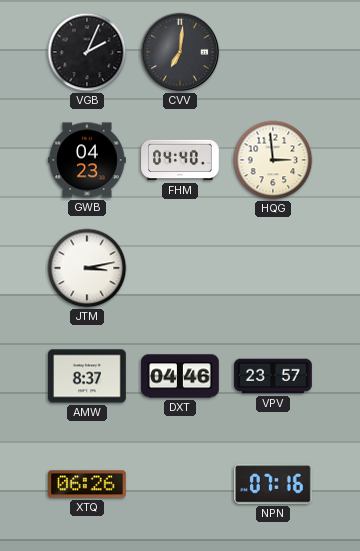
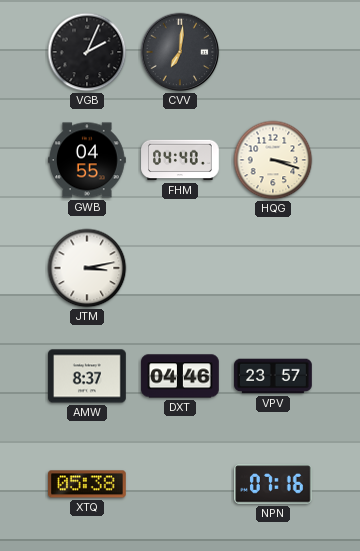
GWB: 04:23 -> 04:55
HQG: 2:59 -> 3:18
XTQ: 06:26 -> 05:38
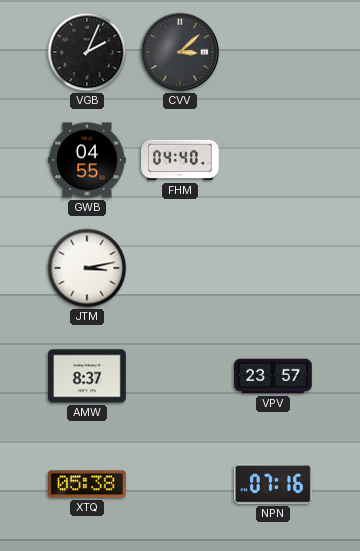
CVV: 7:01 -> 3:08
HQG: 3:18 -> none
DXT: 04:46 -> none
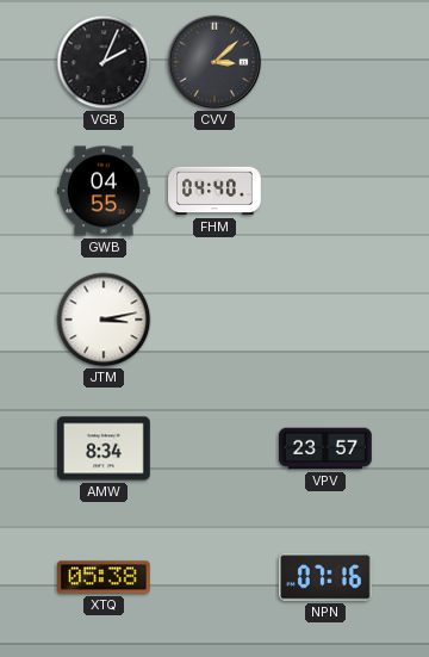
AMW: 8:37 -> 8:34
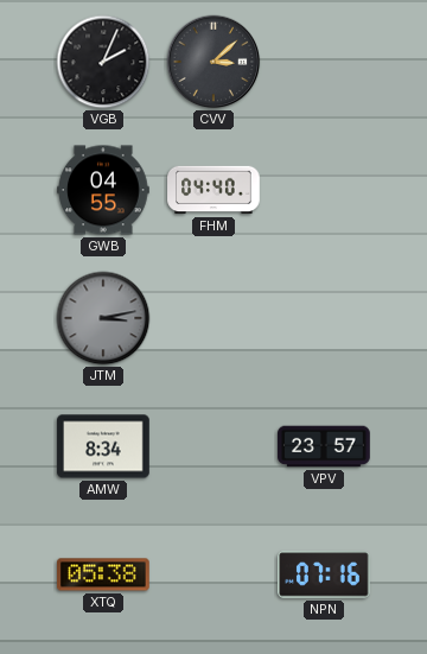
JTM dial: white -> grey
